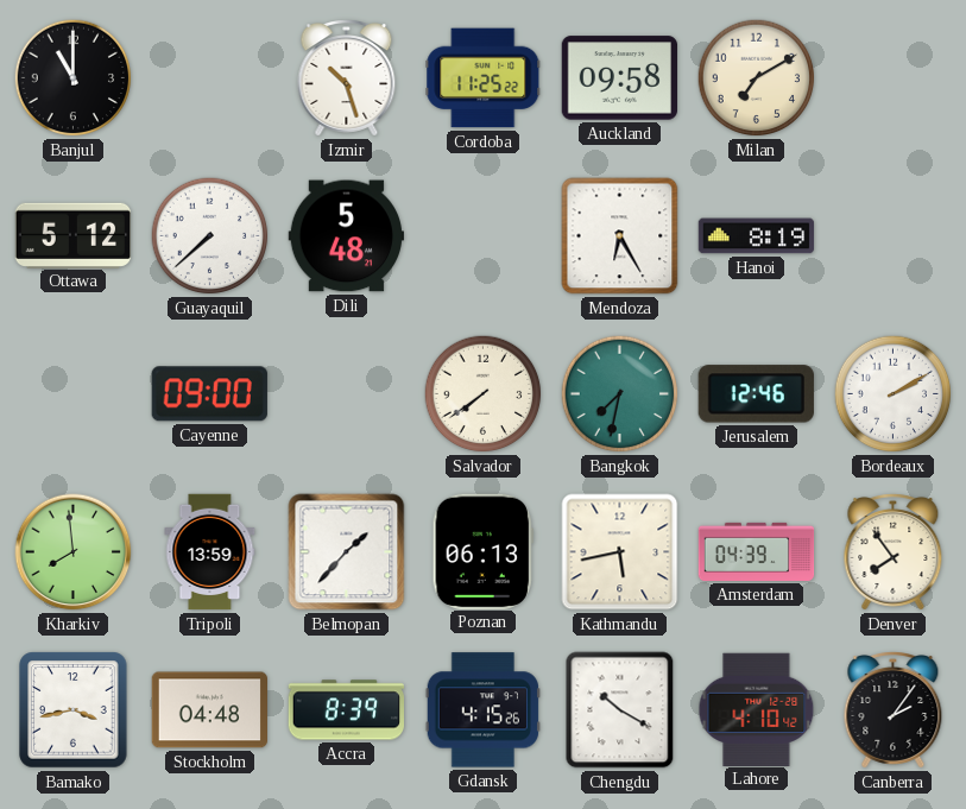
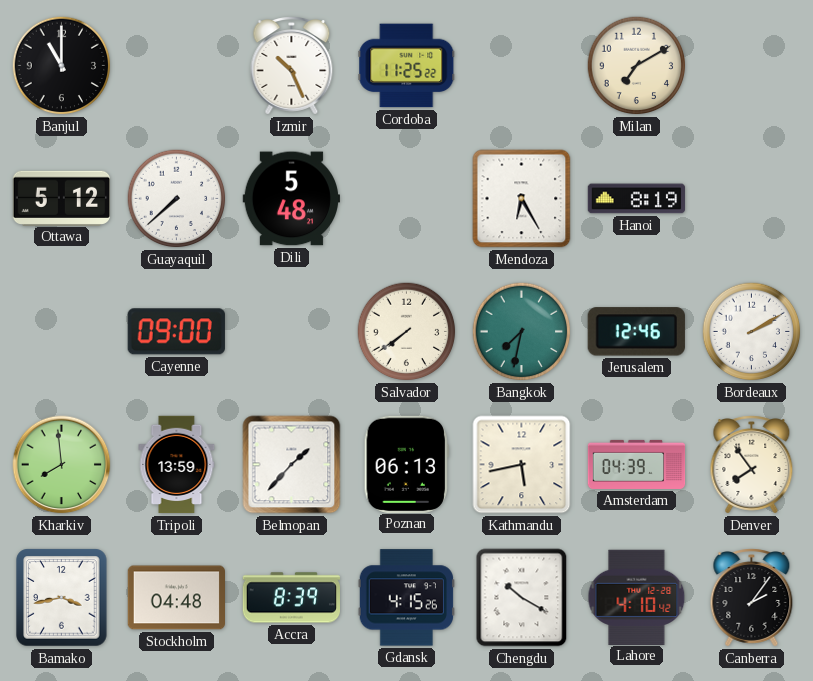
Izmir: 10:27 -> 10:26
Auckland: 09:58 -> none
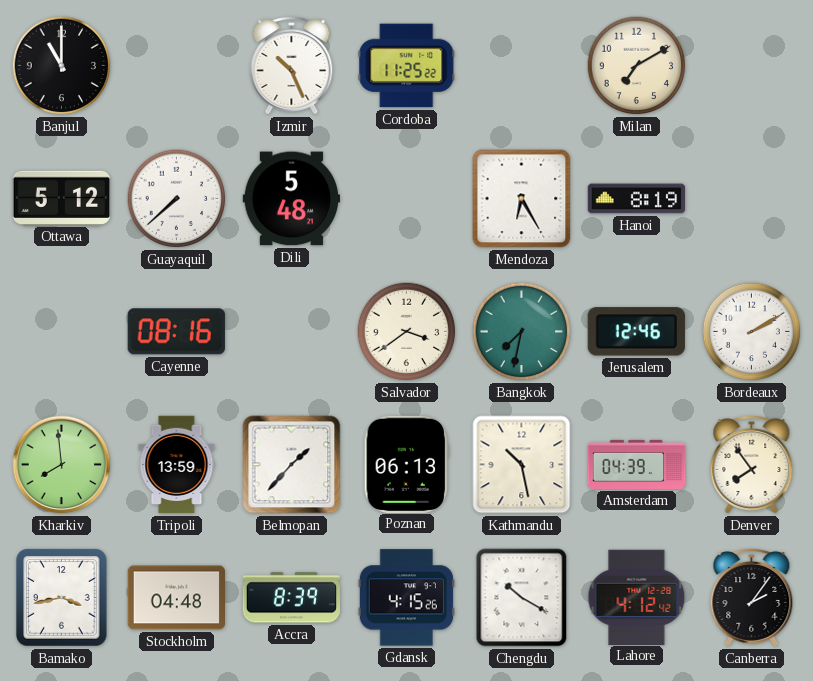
Cayenne: 09:00 -> 08:16
Salvador: 7:39 -> 3:39
Kathmandu: 5:43 -> 10:28
Lahore: 4:10 -> 4:12
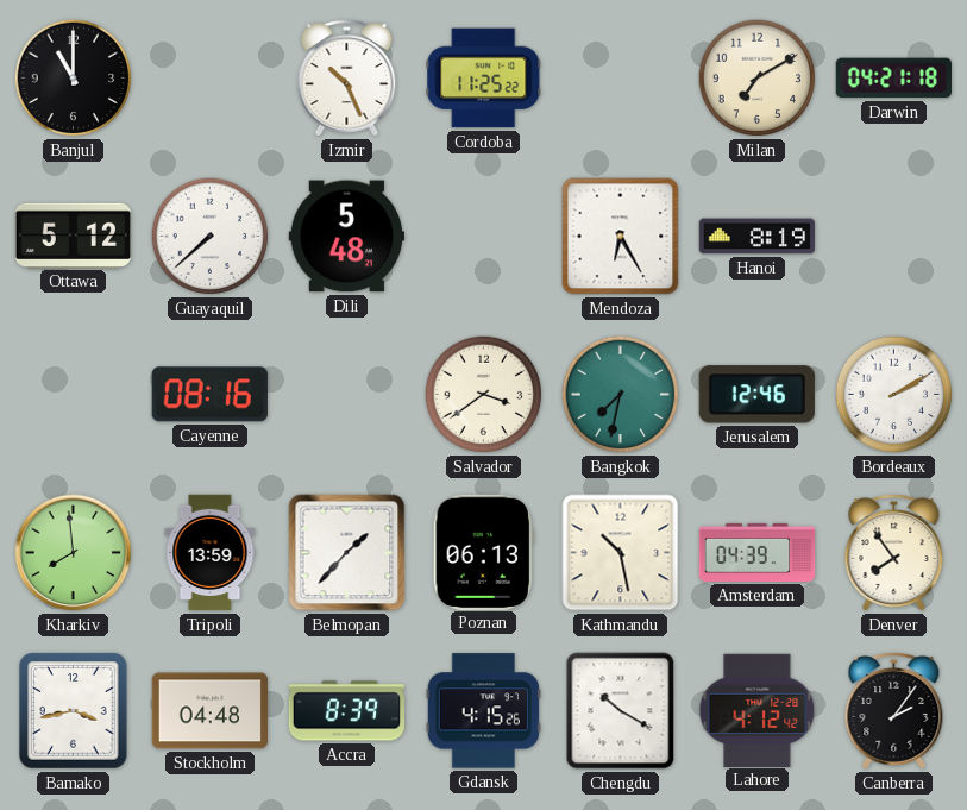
Darwin: none -> 04:21
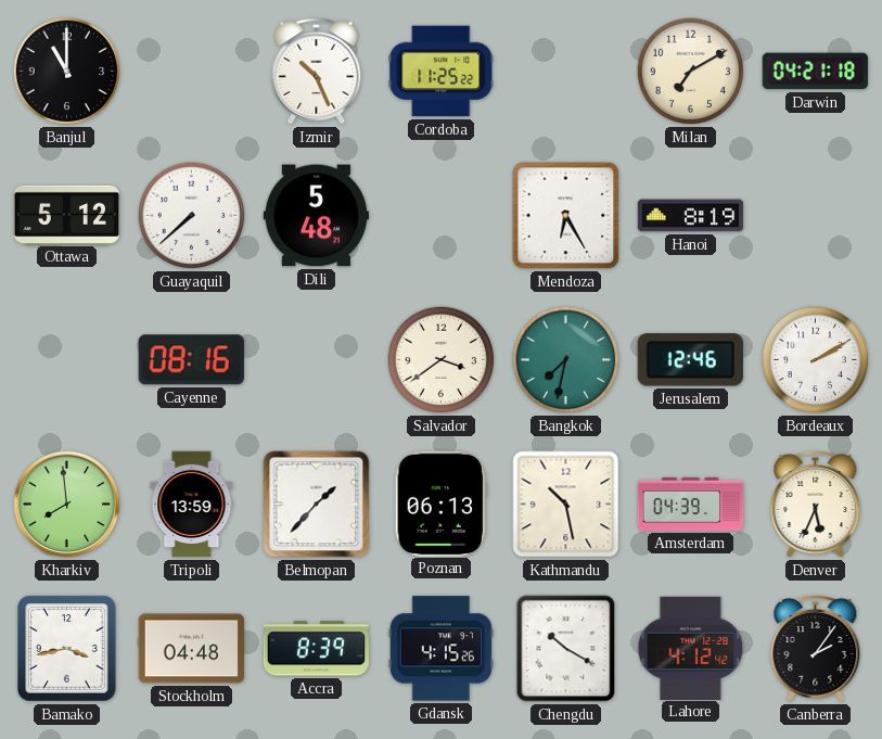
Denver: 7:54 -> 5:34
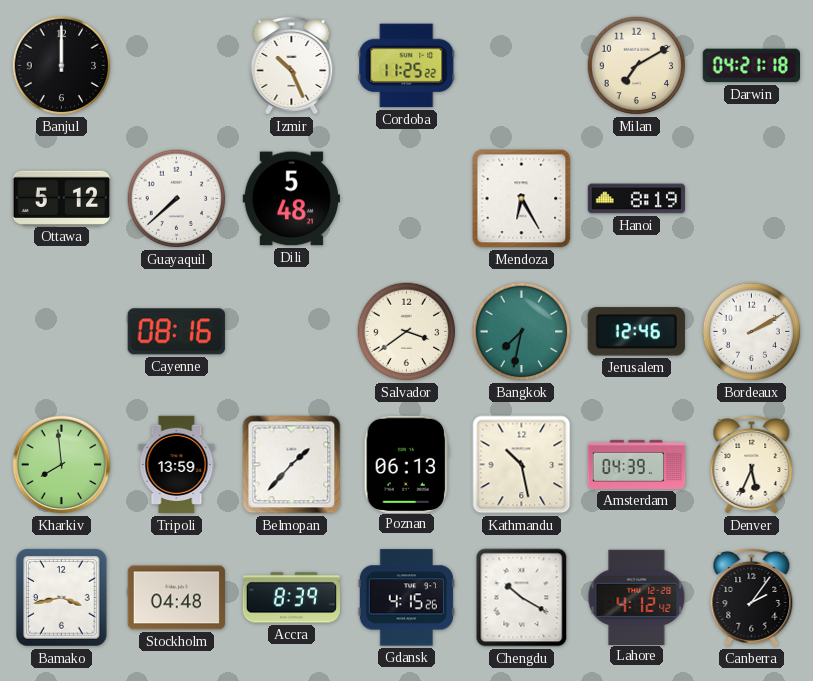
Banjul: 11:00 -> 12:00
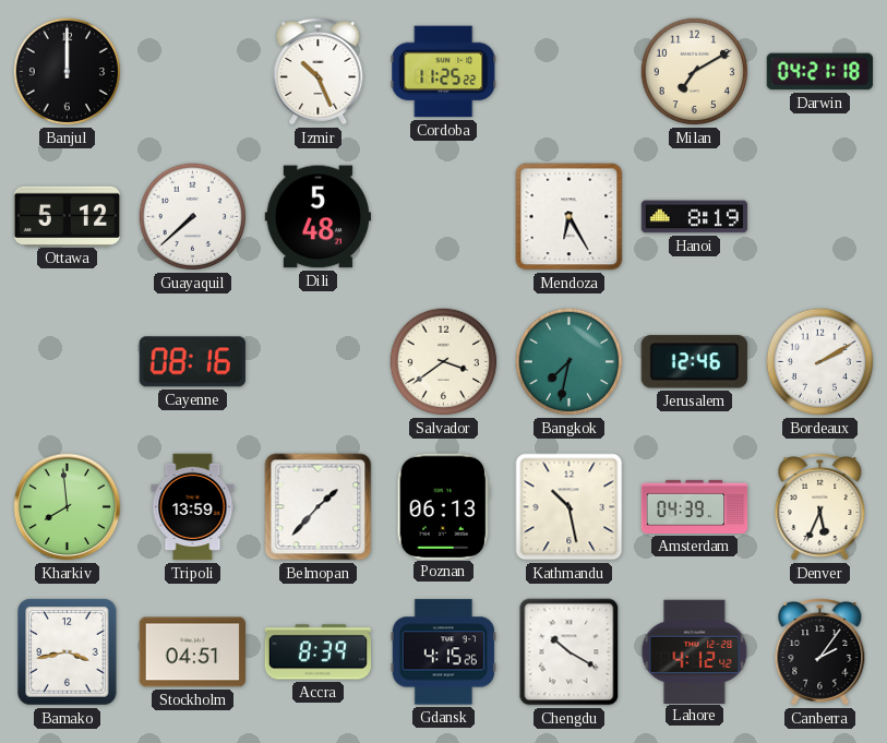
Stockholm: 04:48 -> 04:51
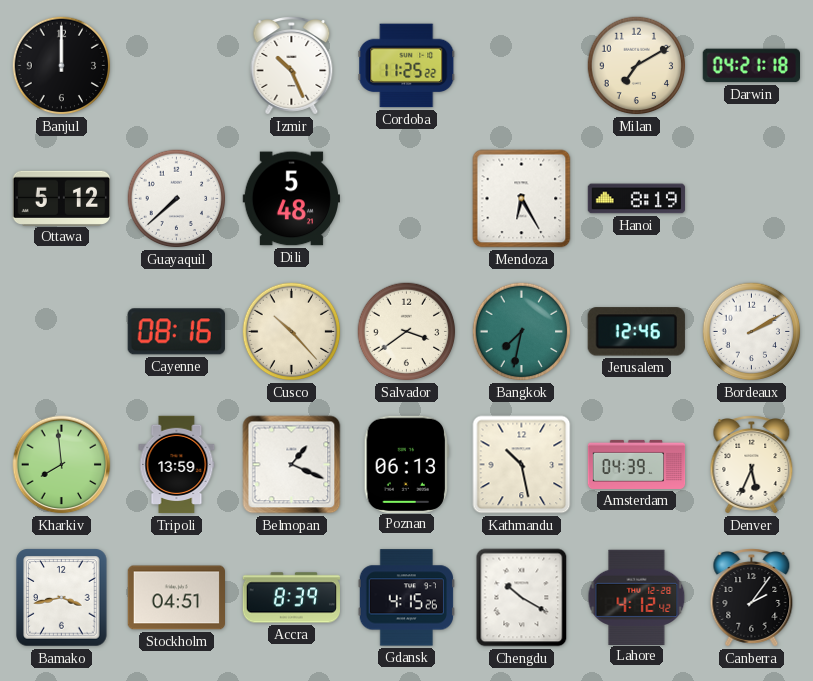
Cusco: none -> 10:23
Belmopan: 1:37 -> 1:19
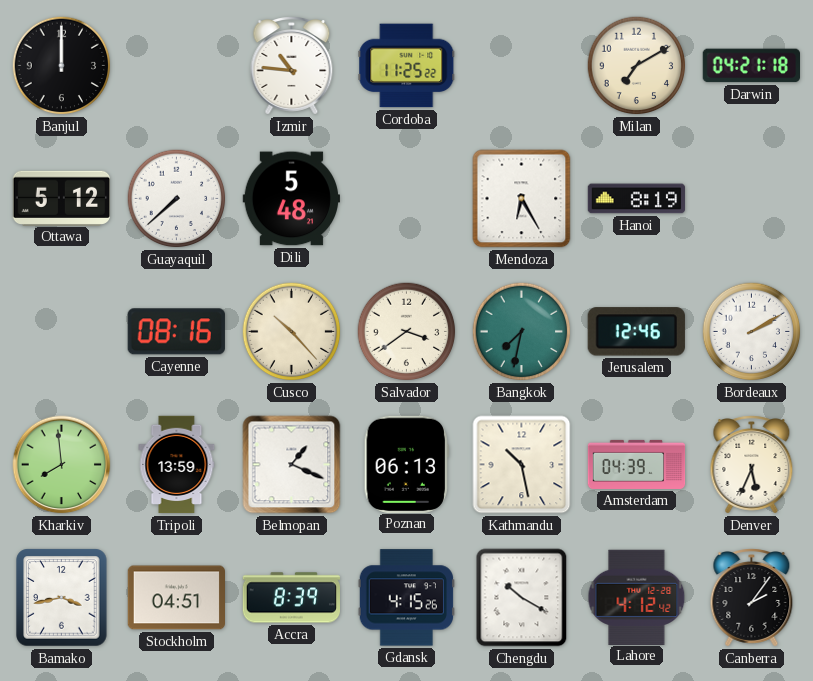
Izmir: 10:26 -> 10:46
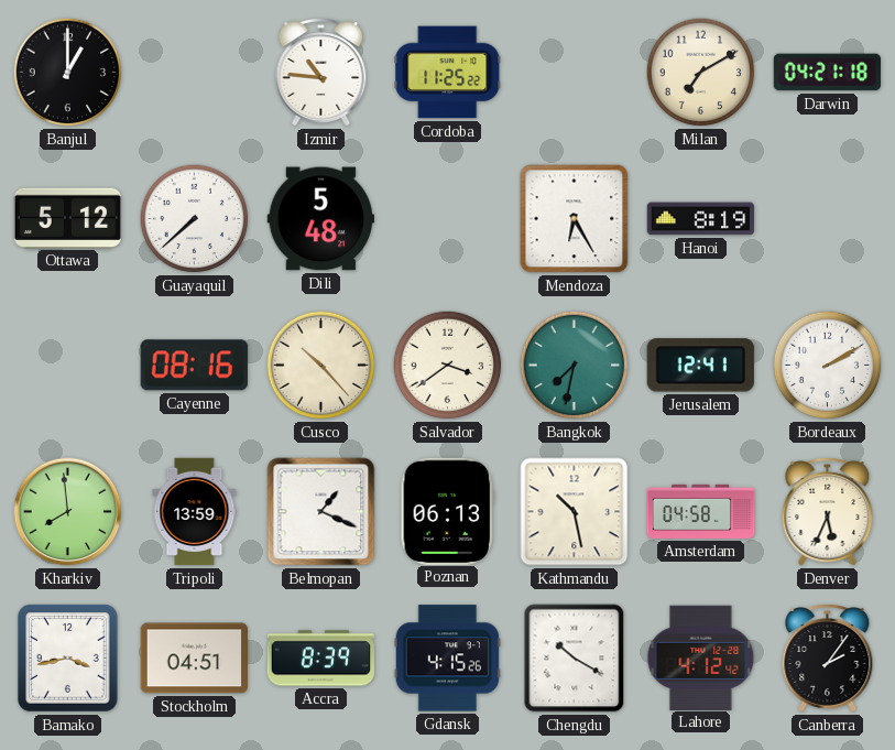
Banjul: 12:00 -> 1:00
Jerusalem: 12:46 -> 12:41
Amsterdam: 04:39 -> 04:58
